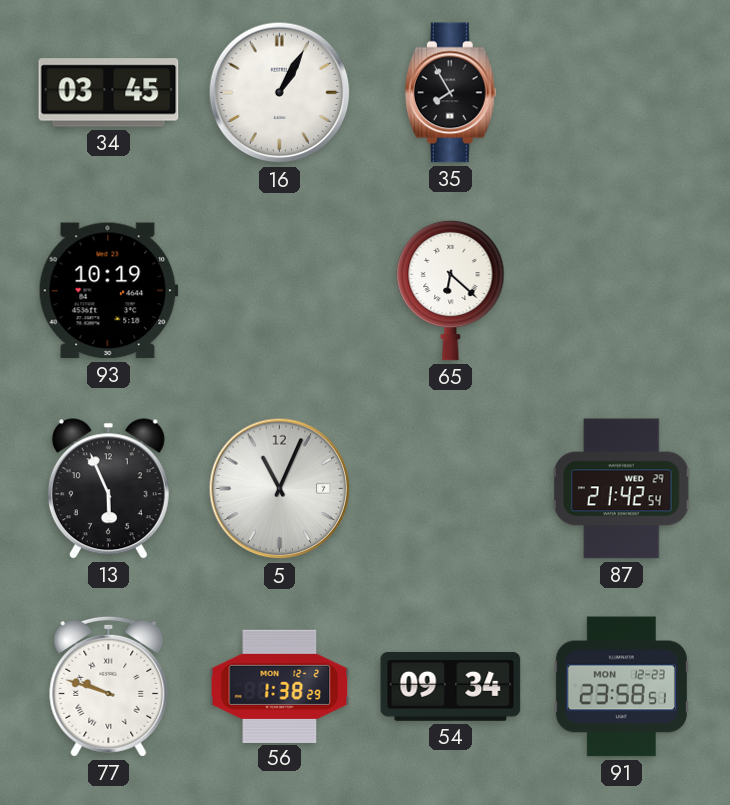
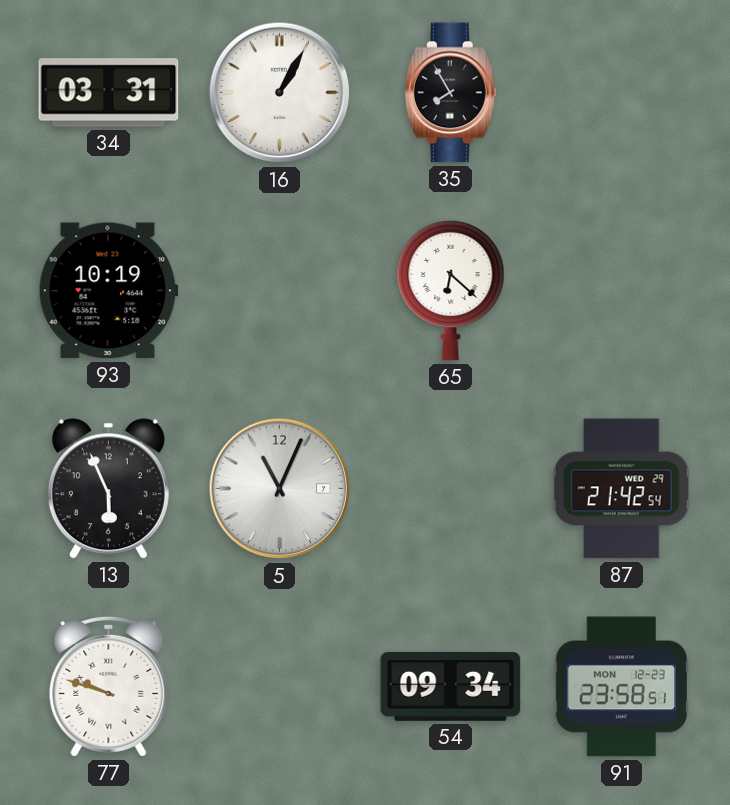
34: 03:45 -> 03:31
56: 1:38 -> none
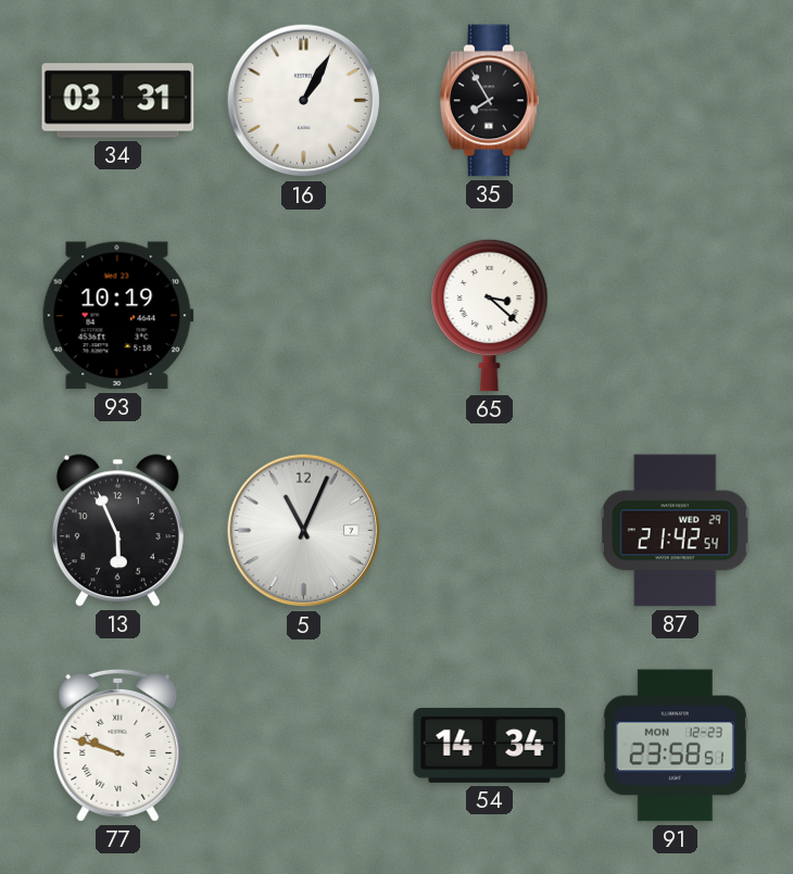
65: 6:22 -> 3:22
54: 09:34 -> 14:34
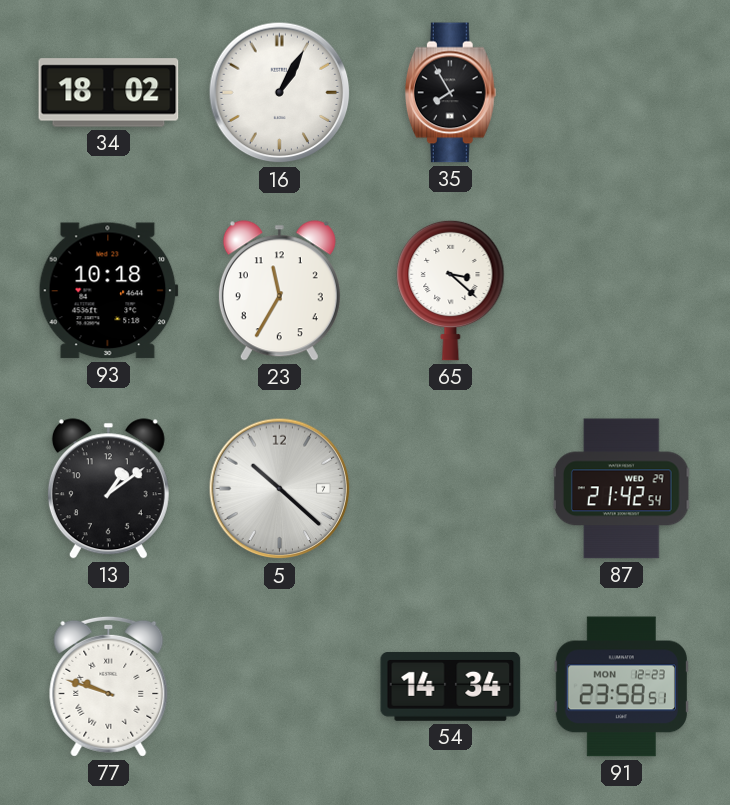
34: 03:31 -> 18:02
93: 10:19 -> 10:18
23: none -> 11:35
13: 5:56 -> 1:09
5: 11:04 -> 10:22
